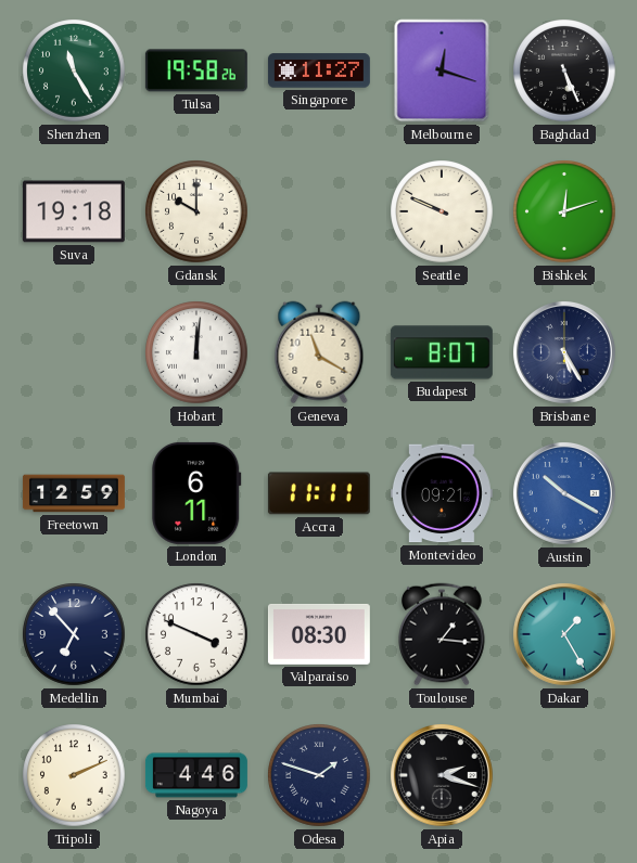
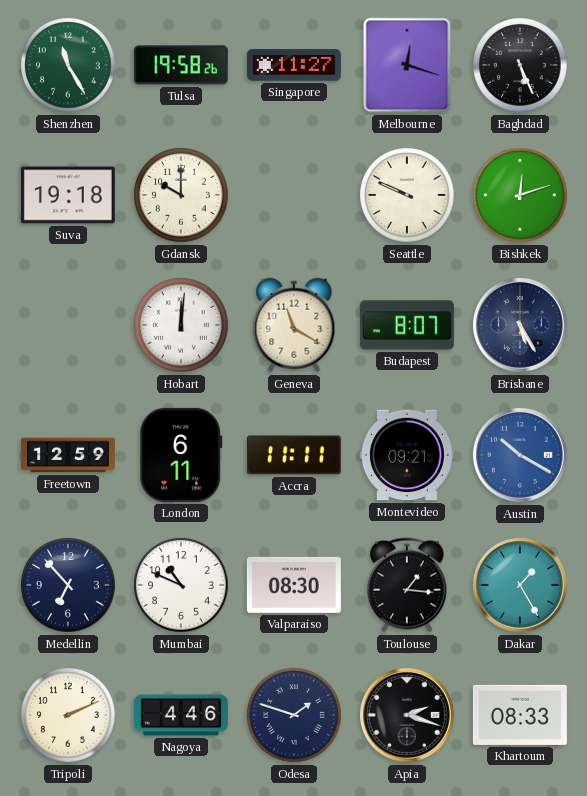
Mumbai: 3:49 -> 10:49
Khartoum: none -> 08:33
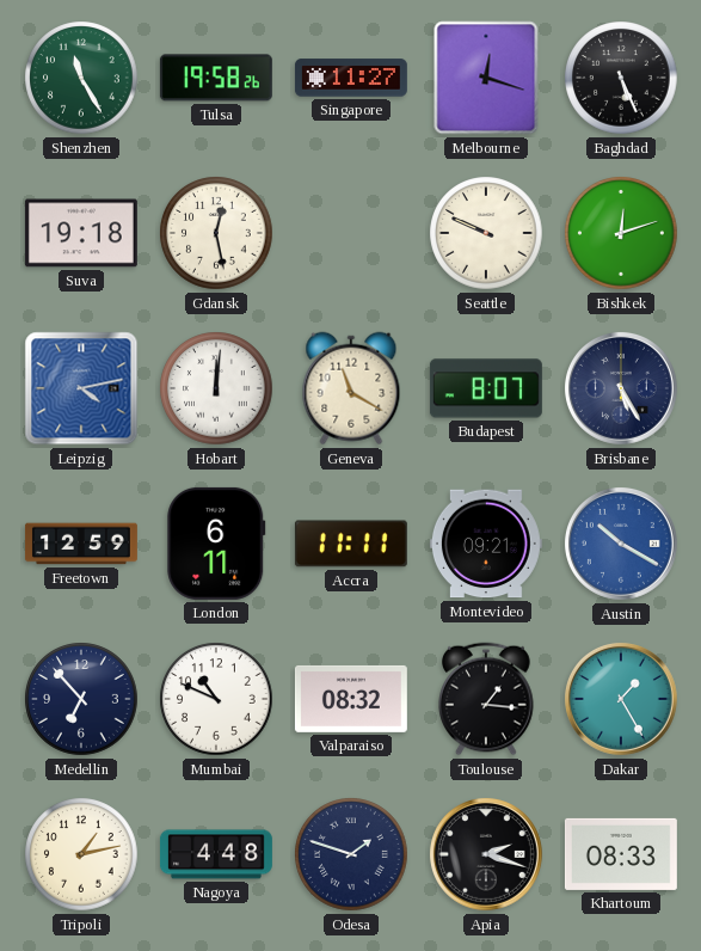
Gdansk: 10:00 -> 12:28
Leipzig: none -> 4:13
Valparaiso: 08:30 -> 08:32
Tripoli: 2:11 -> 1:13
Nagoya: 4:46 -> 4:48
